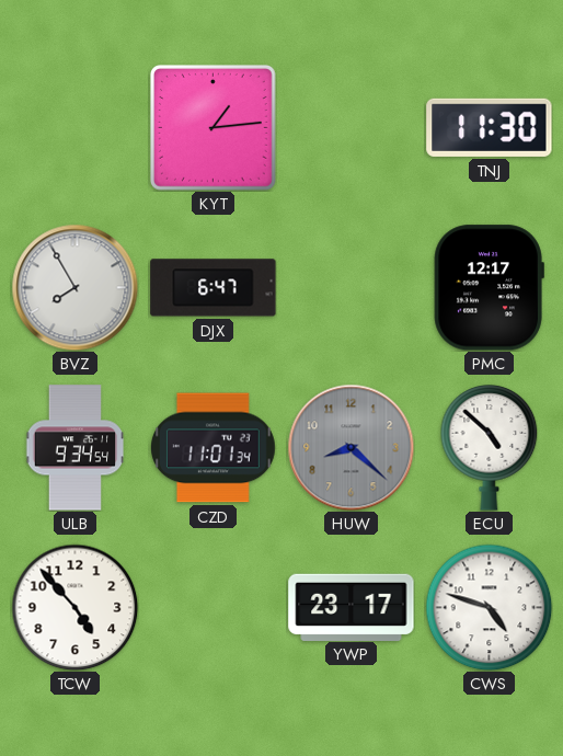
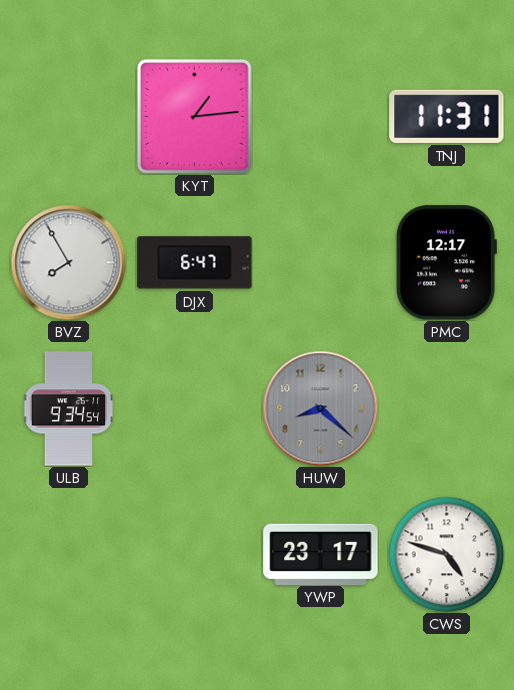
TNJ: 11:30 -> 11:31
CZD: 11:01 -> none
ECU: 4:52 -> none
TCW: 4:53 -> none
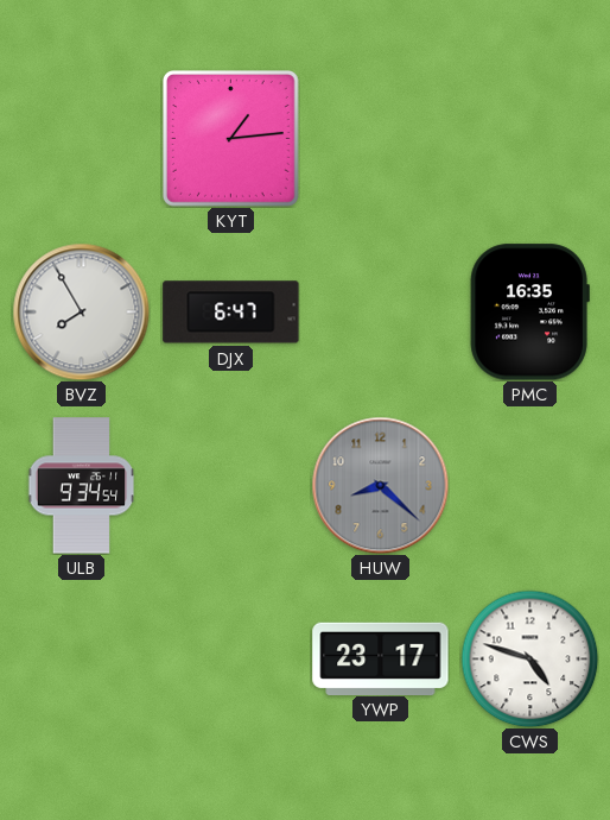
TNJ: 11:31 -> none
PMC: 12:17 -> 16:35
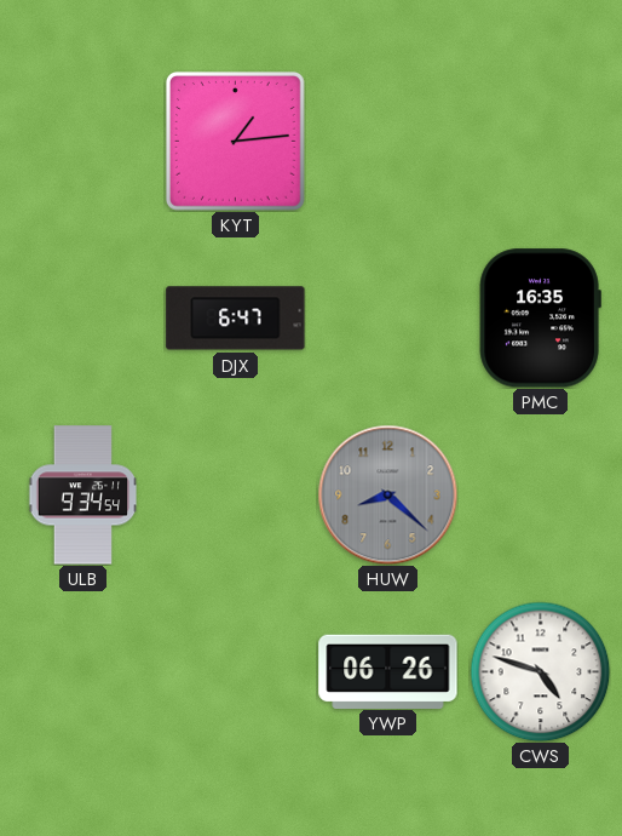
BVZ: 7:55 -> none
YWP: 23:17 -> 06:26
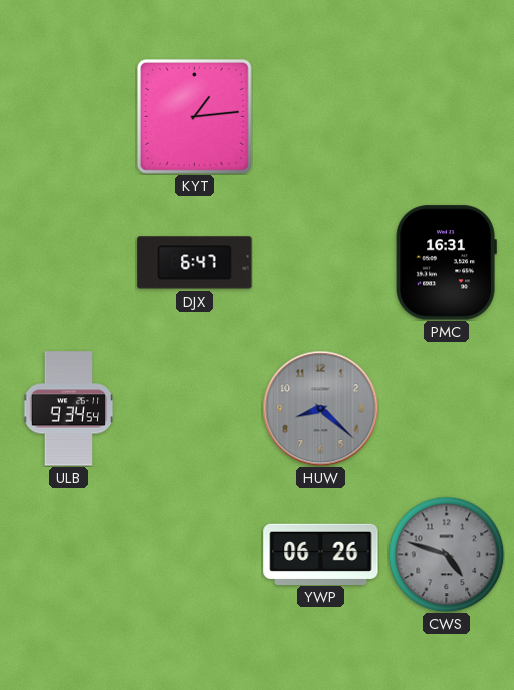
PMC: 16:35 -> 16:31
CWS dial: white -> grey
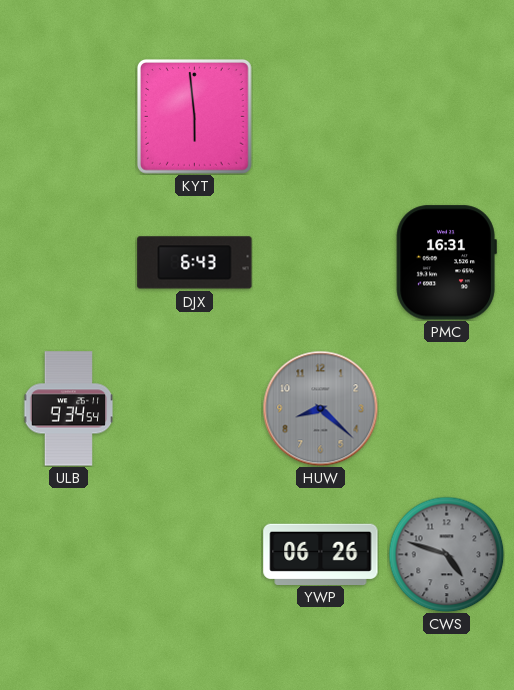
KYT: 1:14 -> 5:59
DJX: 6:47 -> 6:43
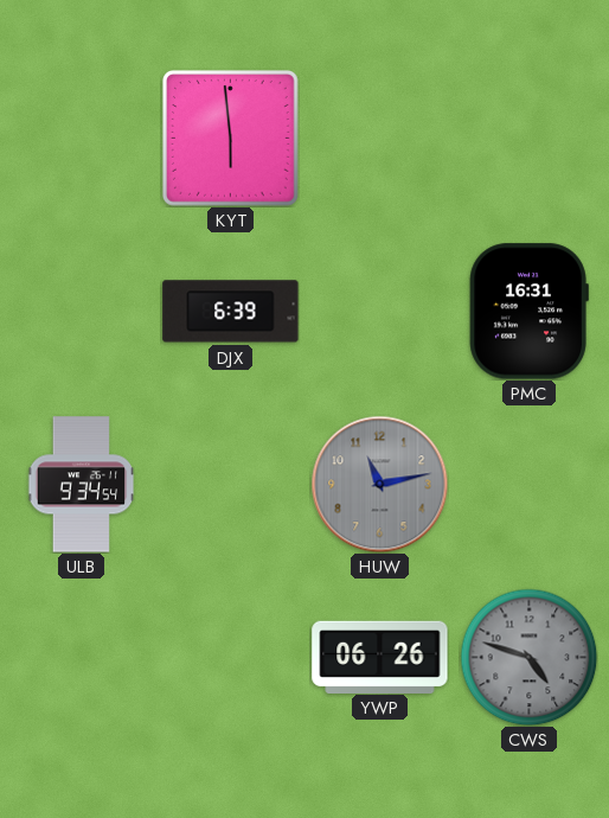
DJX: 6:43 -> 6:39
HUW: 8:22 -> 11:13
